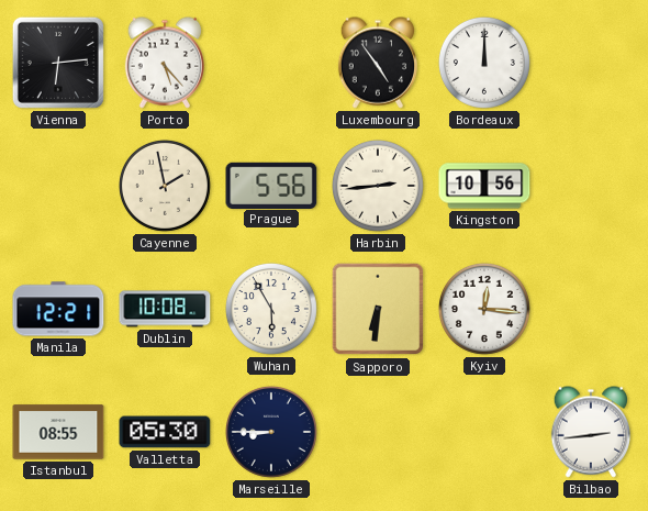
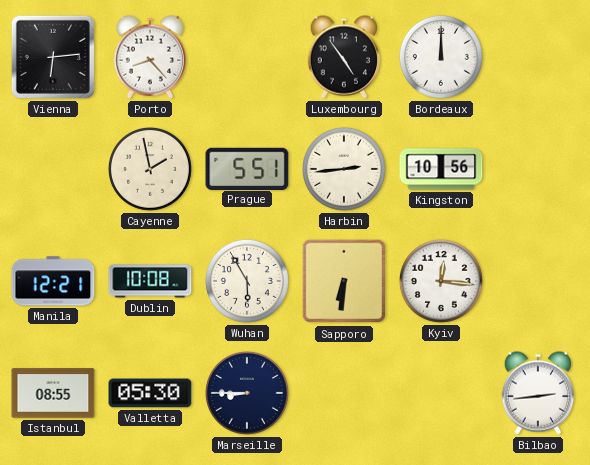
Porto: 5:23 -> 8:23
Prague: 5:56 -> 5:51
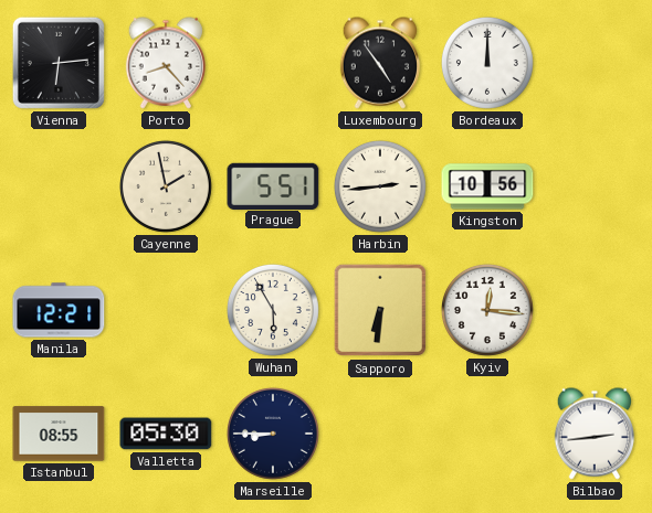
Dublin: 10:08 -> none
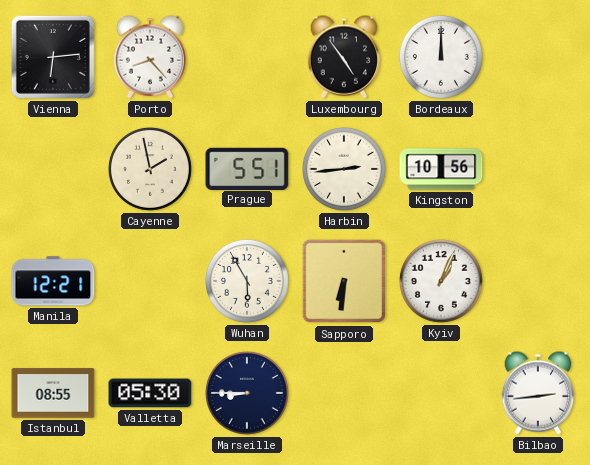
Kyiv: 12:16 -> 1:04
